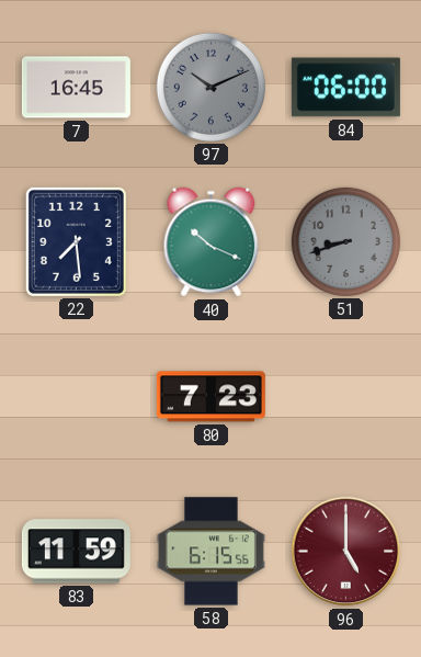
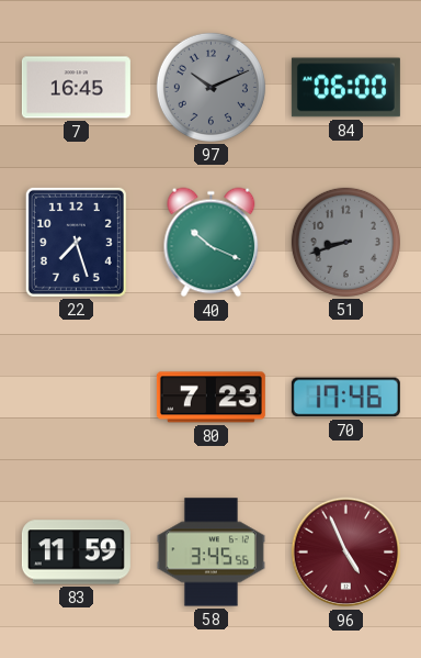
22: 7:29 -> 7:27
70: none -> 17:46
58: 6:15 -> 3:45
96: 5:00 -> 4:56
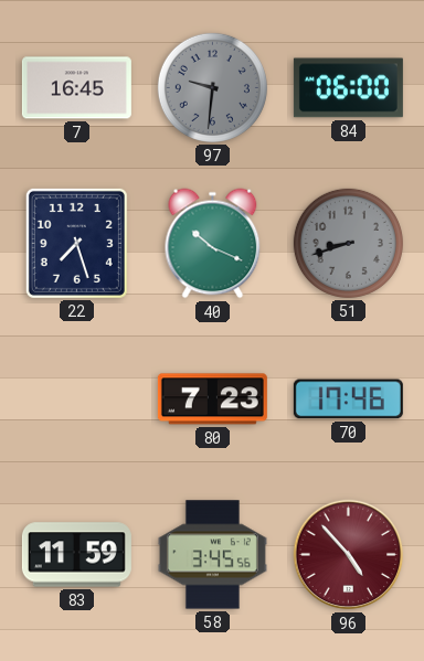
97: 10:11 -> 9:31
96: 4:56 -> 4:53
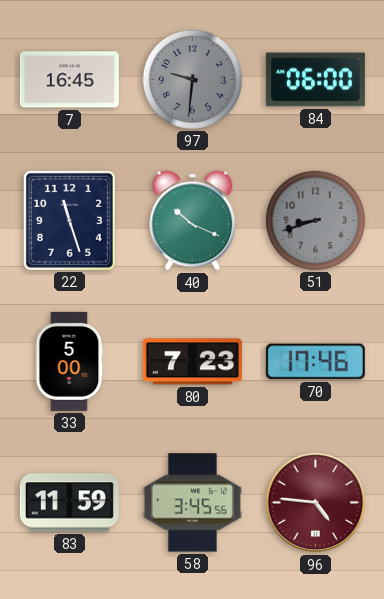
22: 7:27 -> 11:27
33: none -> 5:00
96: 4:53 -> 4:46
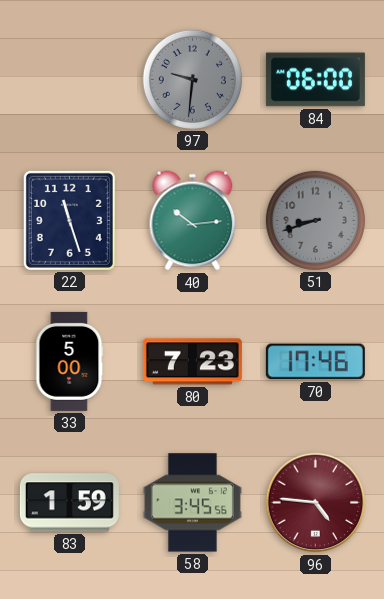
7: 16:45 -> none
40: 10:19 -> 10:14
83: 11:59 -> 1:59
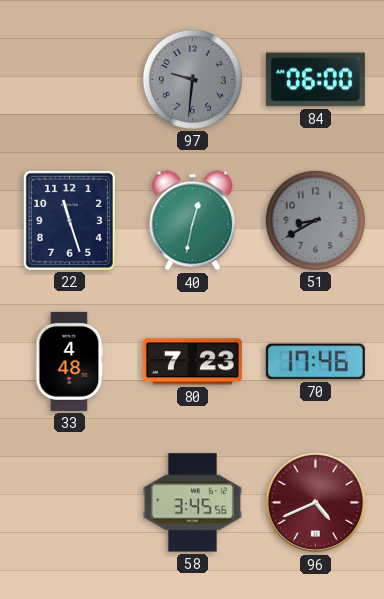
40: 10:14 -> 12:32
51: 8:42 -> 8:40
33: 5:00 -> 4:48
83: 1:59 -> none
96: 4:46 -> 4:41
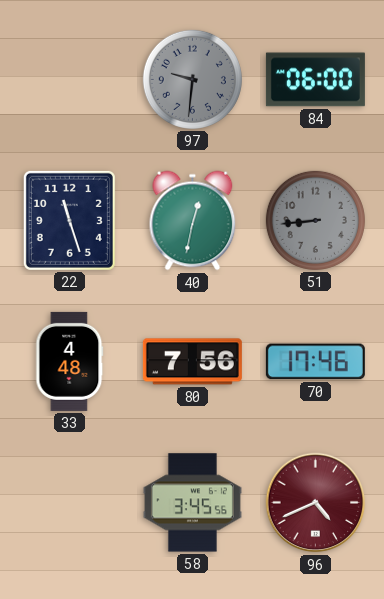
51: 8:40 -> 8:44
80: 7:23 -> 7:56
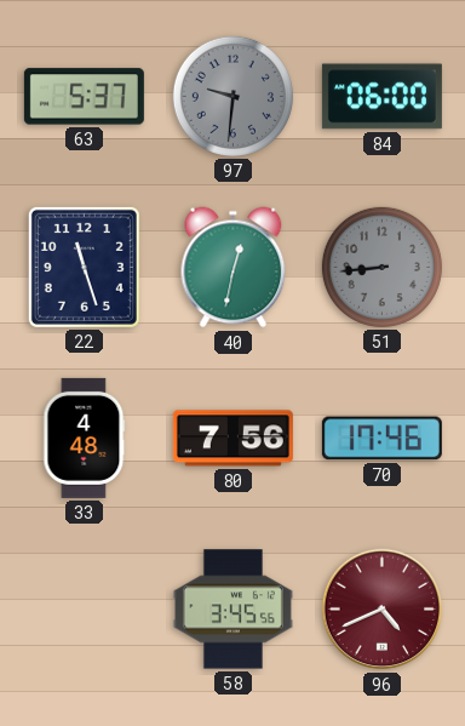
63: none -> 5:37
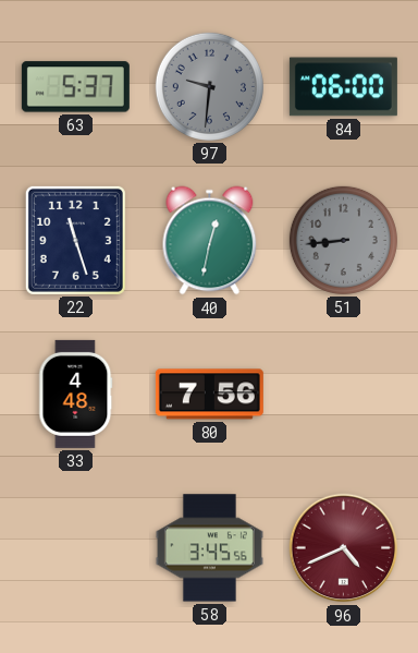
70: 17:46 -> none
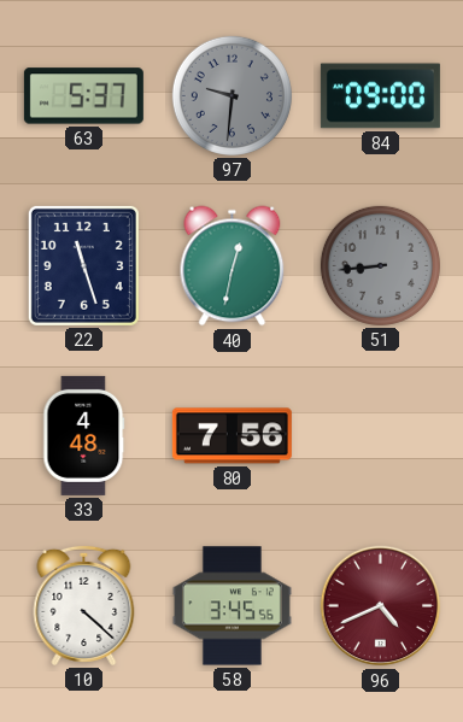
84: 06:00 -> 09:00
10: none -> 4:22
